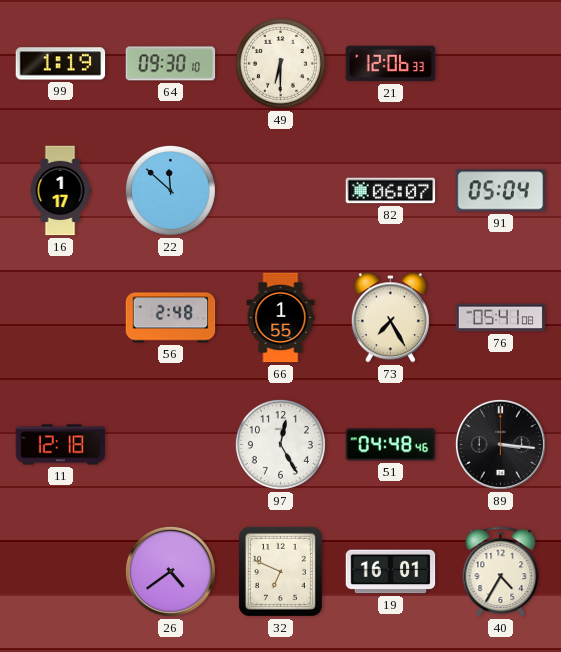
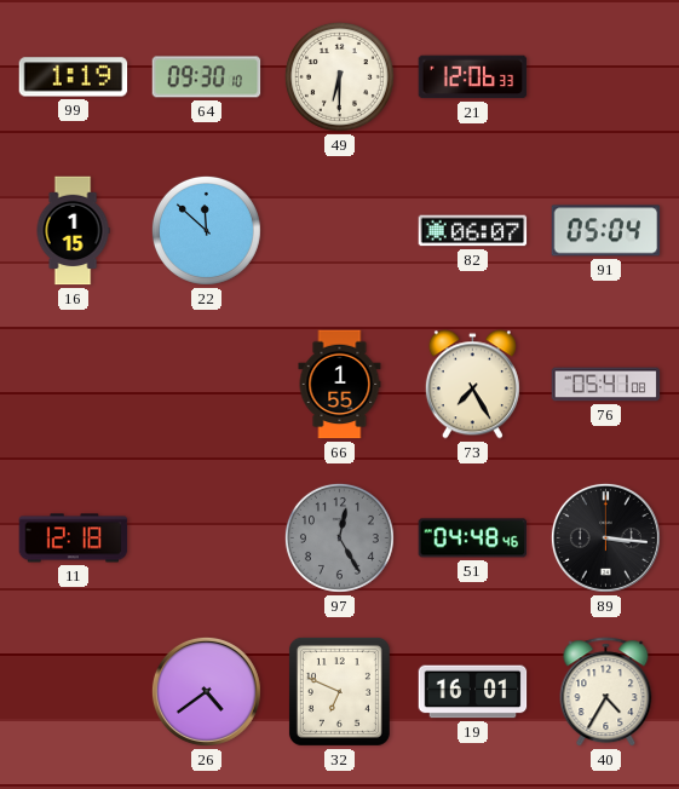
16: 1:17 -> 1:15
56: 2:48 -> none
97 dial: white -> grey
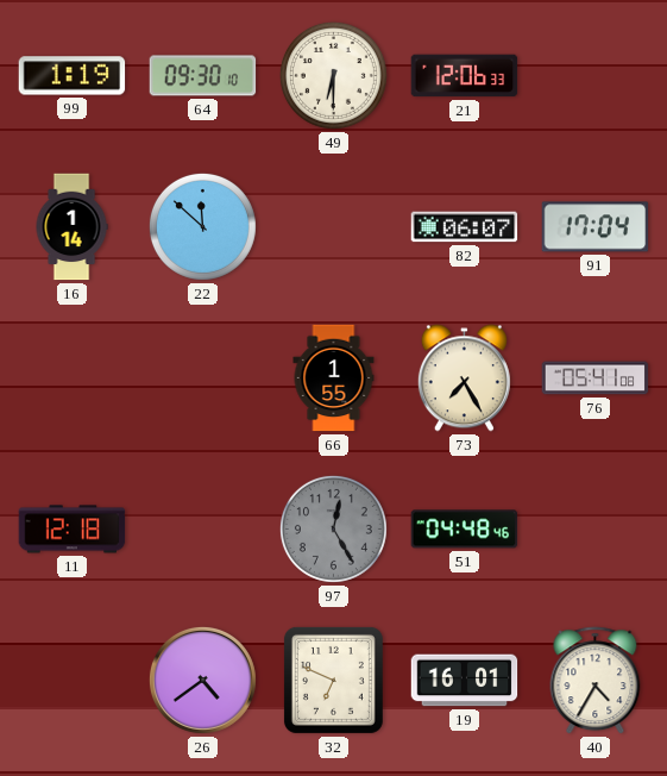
16: 1:15 -> 1:14
91: 05:04 -> 17:04
89: 3:16 -> none
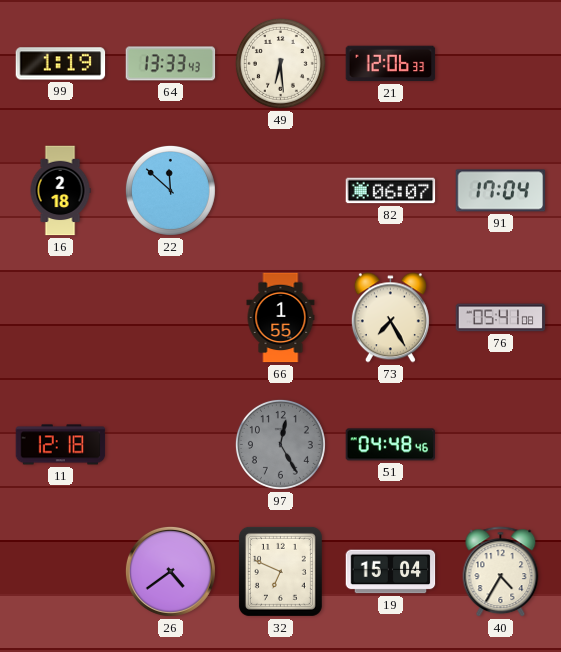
64: 09:30 -> 13:33
49: 6:30 -> 6:29
16: 1:14 -> 2:18
19: 16:01 -> 15:04
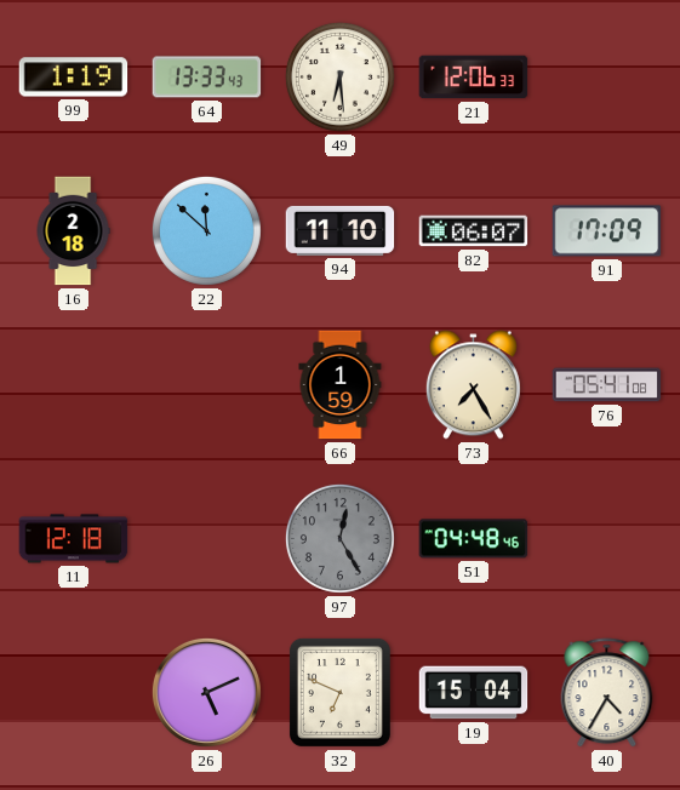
94: none -> 11:10
91: 17:04 -> 17:09
66: 1:55 -> 1:59
26: 4:39 -> 5:11
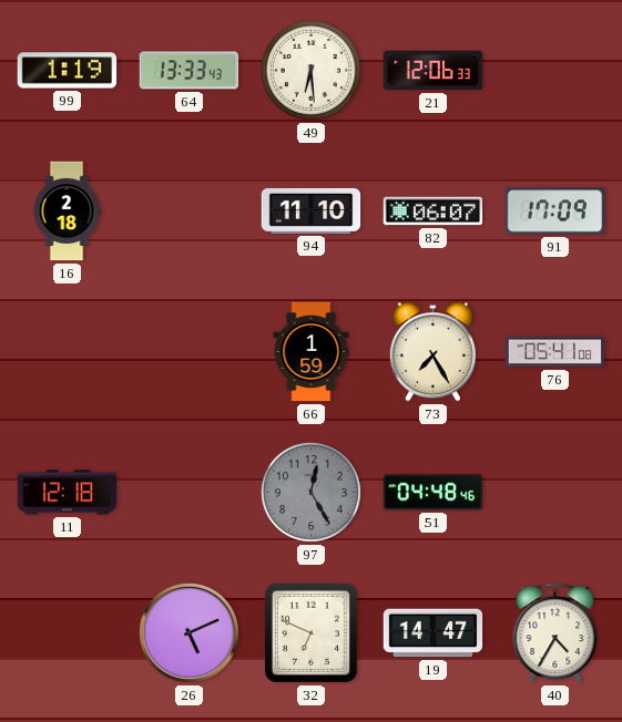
22: 11:52 -> none
19: 15:04 -> 14:47
